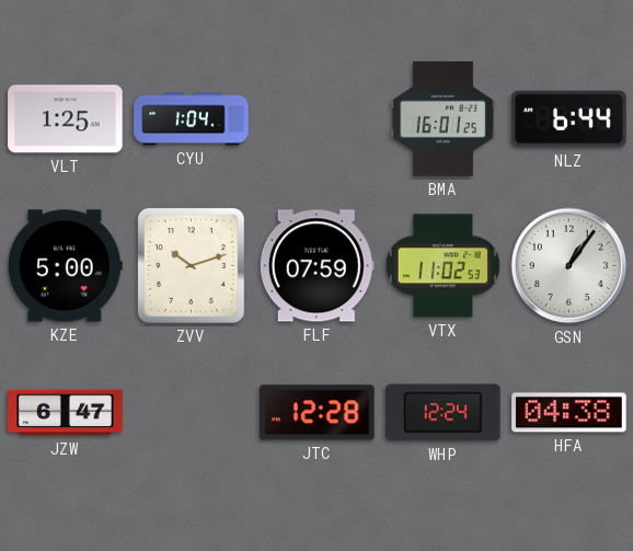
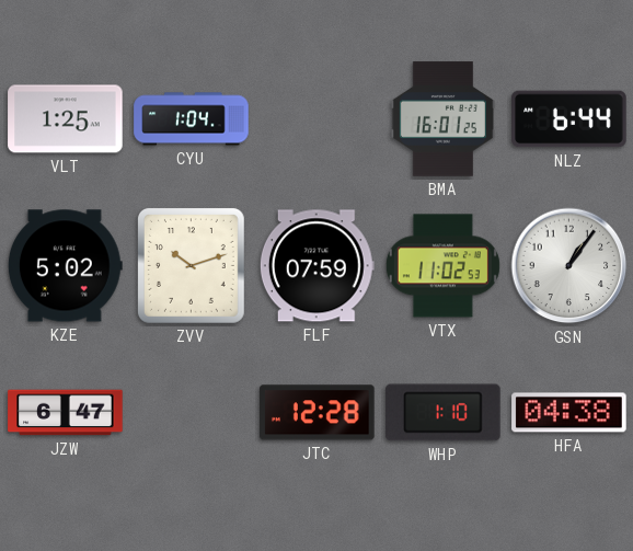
KZE: 5:00 -> 5:02
WHP: 12:24 -> 1:10
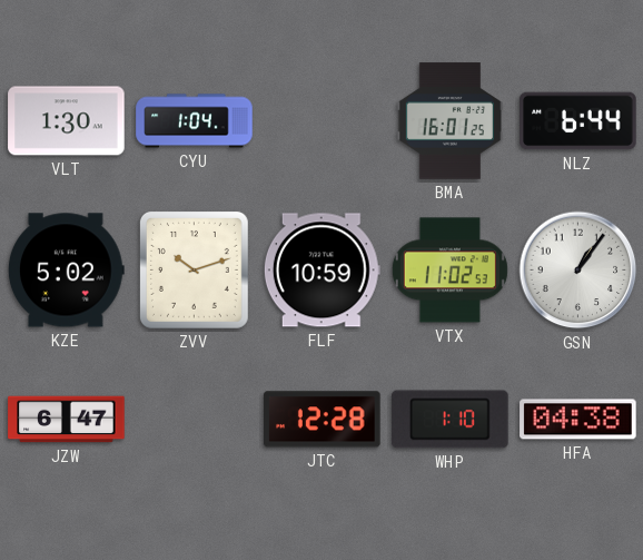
VLT: 1:25 -> 1:30
FLF: 07:59 -> 10:59
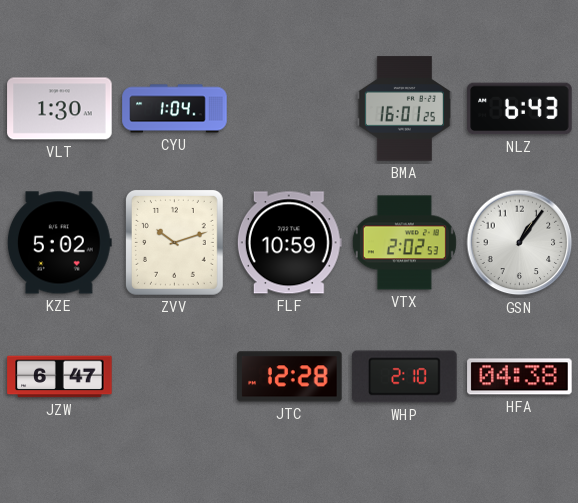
NLZ: 6:44 -> 6:43
VTX: 11:02 -> 2:02
WHP: 1:10 -> 2:10
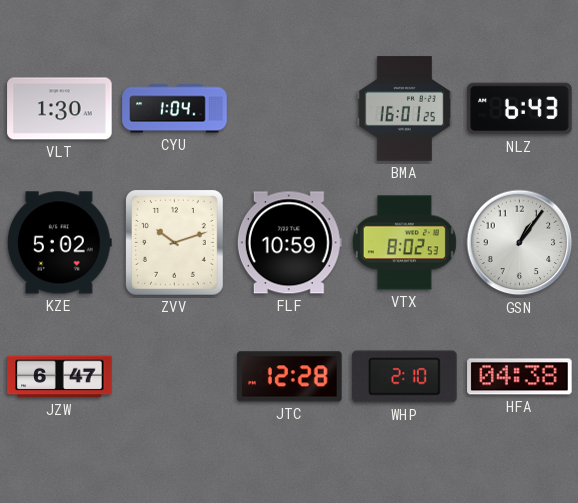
VTX: 2:02 -> 8:02
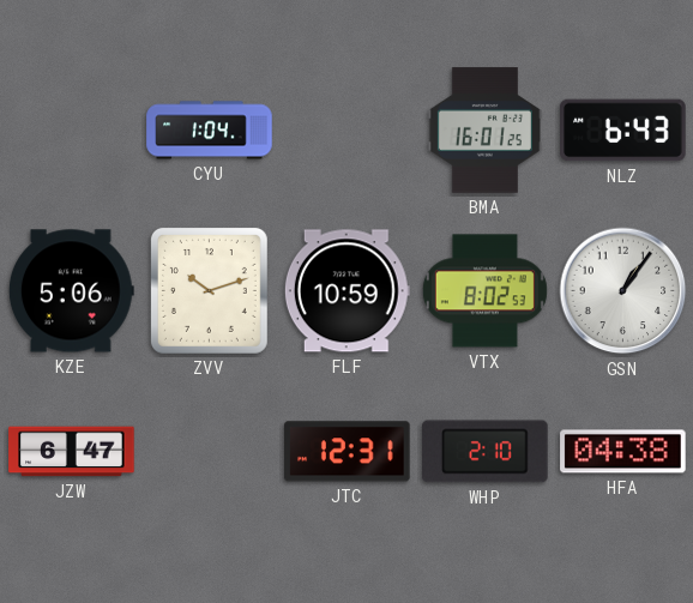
VLT: 1:30 -> none
KZE: 5:02 -> 5:06
JTC: 12:28 -> 12:31
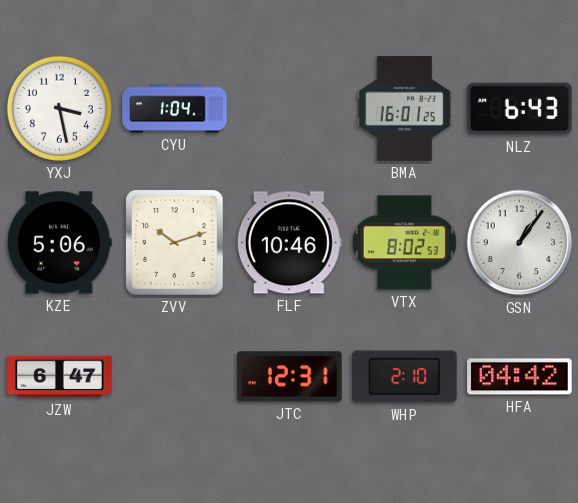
YXJ: none -> 3:28
FLF: 10:59 -> 10:46
HFA: 04:38 -> 04:42
